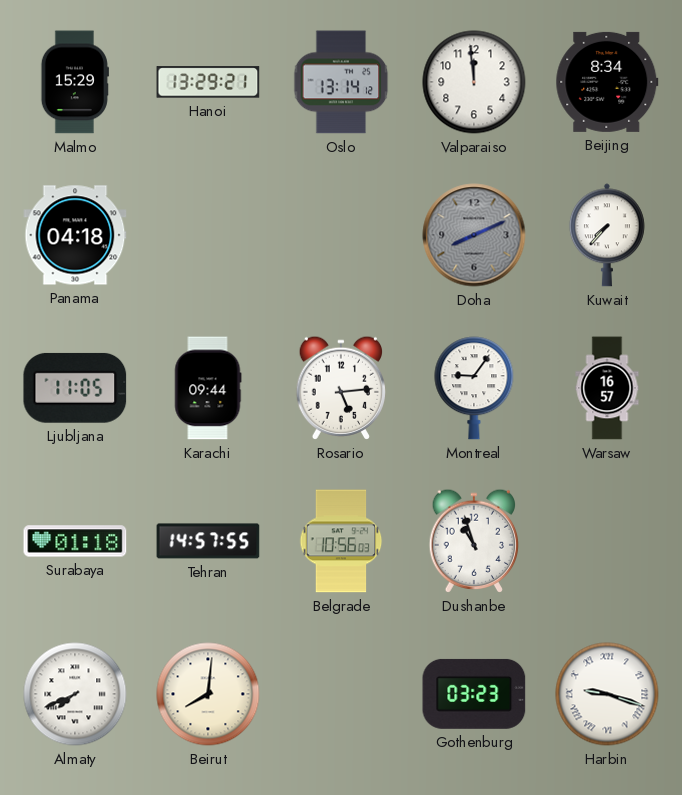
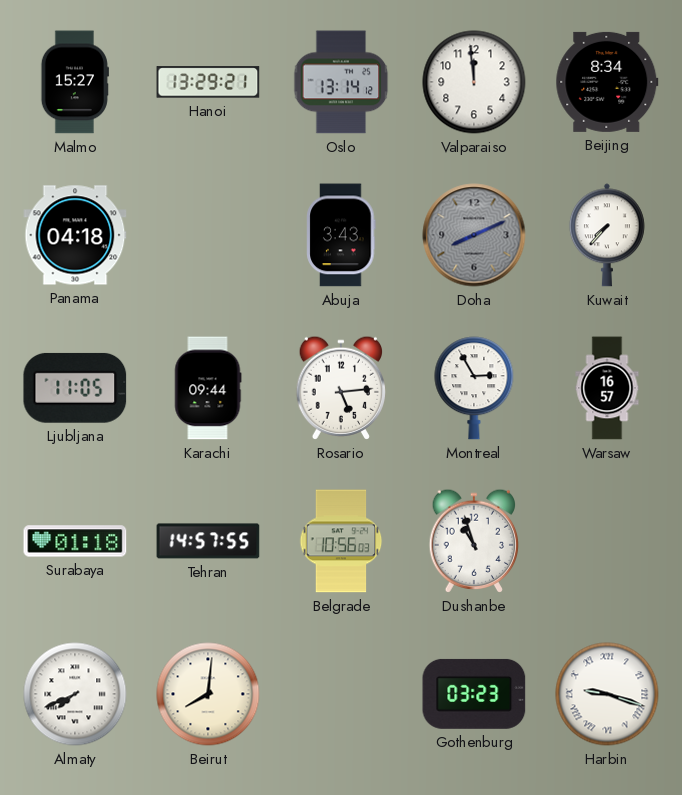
Malmo: 15:29 -> 15:27
Abuja: none -> 3:43
Montreal: 9:06 -> 2:55
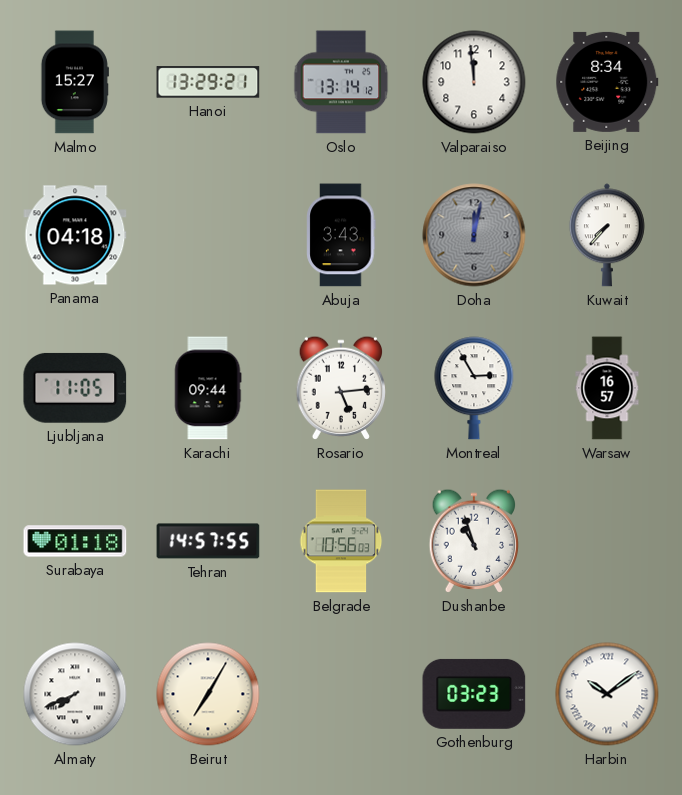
Doha: 8:11 -> 12:02
Beirut: 8:01 -> 7:05
Harbin: 9:18 -> 10:09
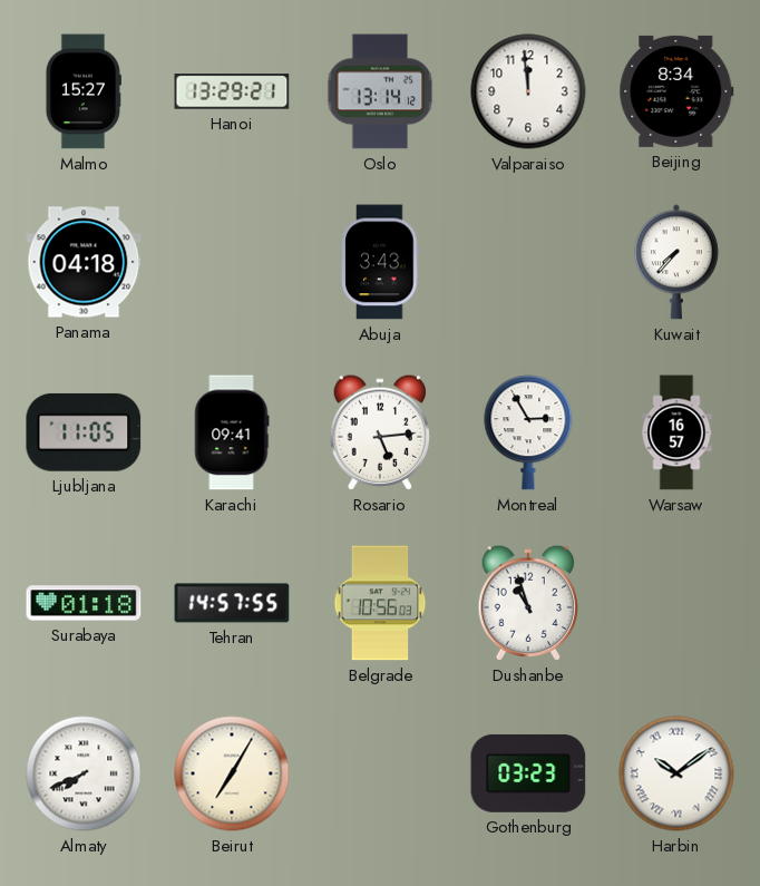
Doha: 12:02 -> none
Karachi: 09:44 -> 09:41
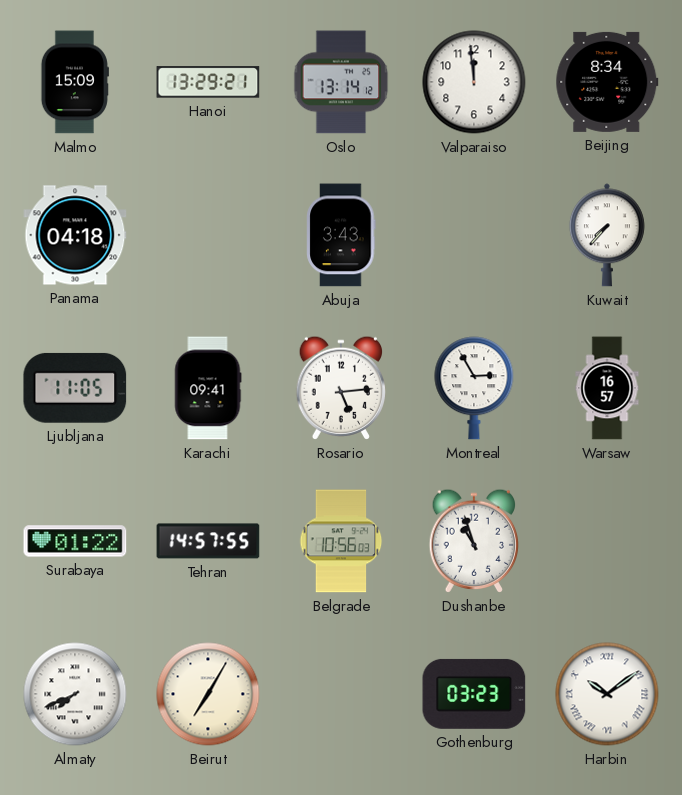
Malmo: 15:27 -> 15:09
Surabaya: 01:18 -> 01:22
